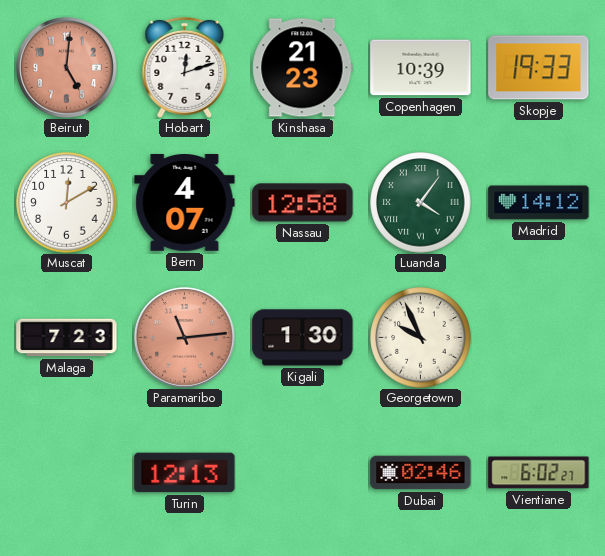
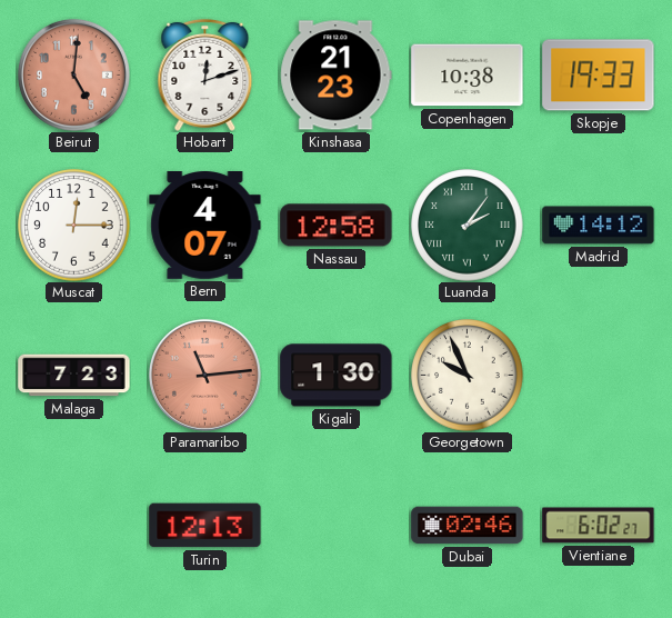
Copenhagen: 10:39 -> 10:38
Muscat: 12:10 -> 12:15
Luanda: 4:06 -> 2:06
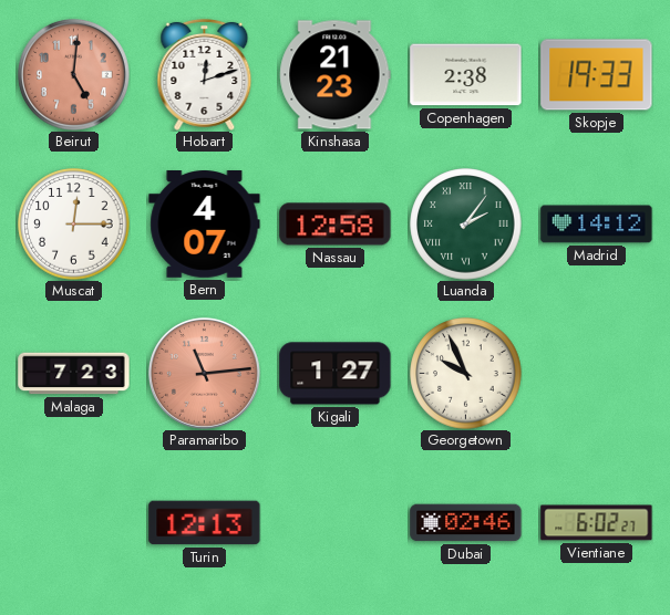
Copenhagen: 10:38 -> 2:38
Kigali: 1:30 -> 1:27
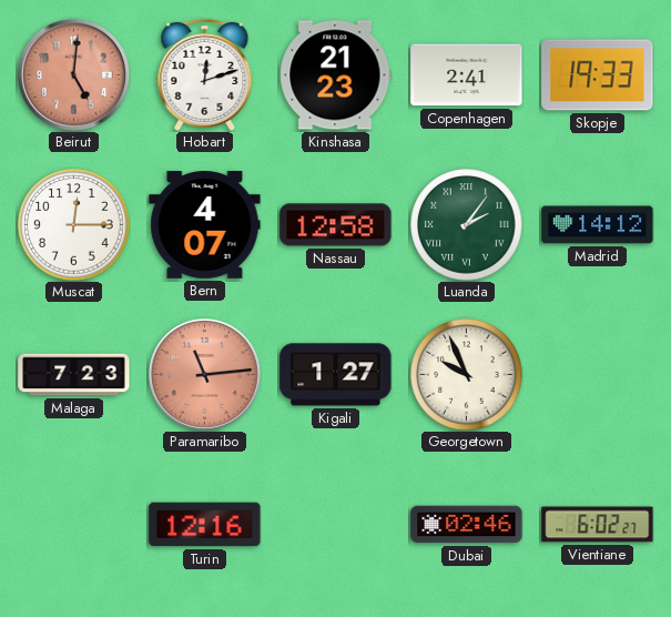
Copenhagen: 2:38 -> 2:41
Turin: 12:13 -> 12:16
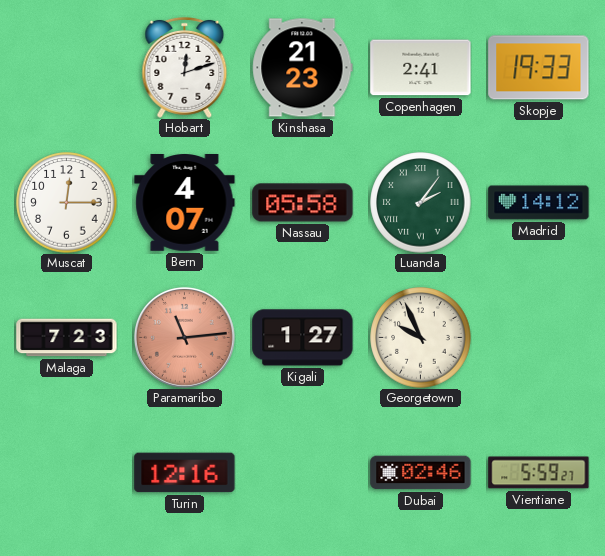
Beirut: 5:01 -> none
Nassau: 12:58 -> 05:58
Vientiane: 6:02 -> 5:59
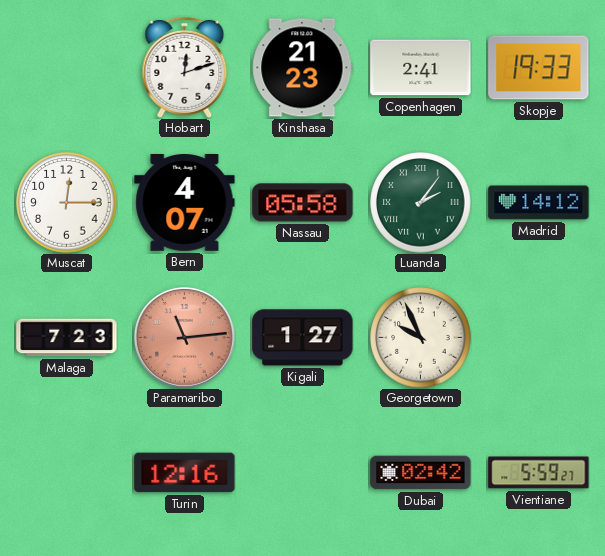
Dubai: 02:46 -> 02:42
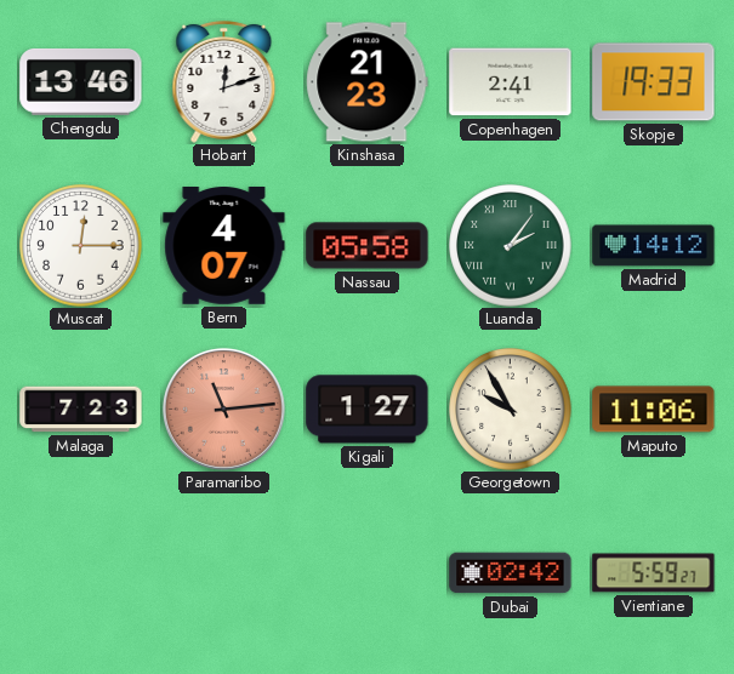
Chengdu: none -> 13:46
Georgetown: 9:56 -> 9:55
Maputo: none -> 11:06
Turin: 12:16 -> none
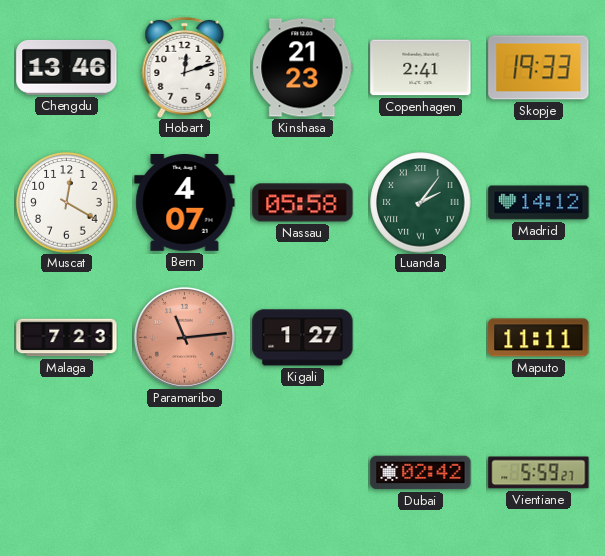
Muscat: 12:15 -> 12:20
Georgetown: 9:55 -> none
Maputo: 11:06 -> 11:11
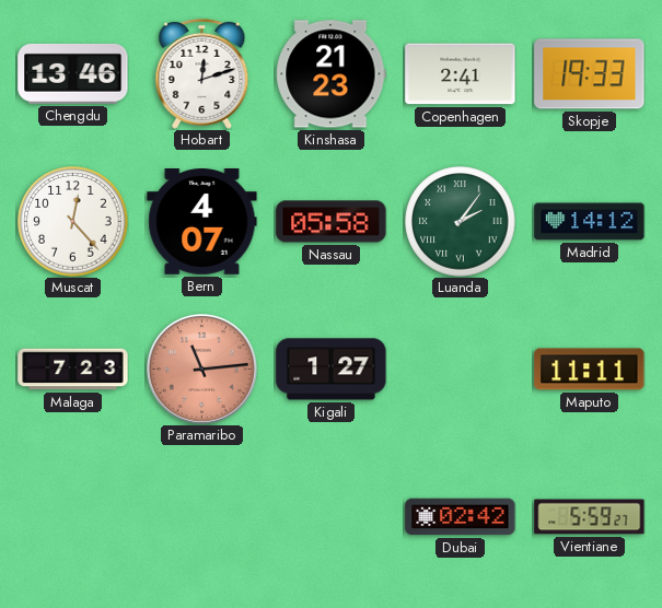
Muscat: 12:20 -> 12:23
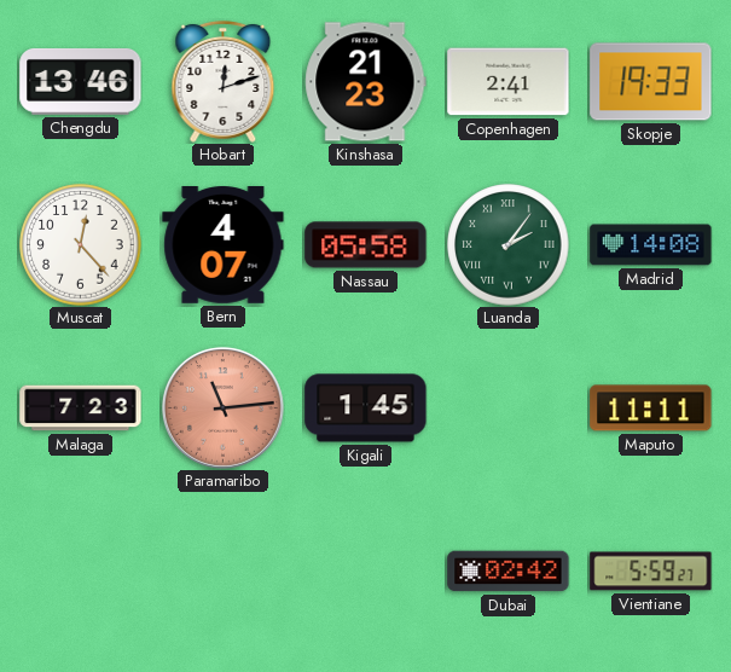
Madrid: 14:12 -> 14:08
Kigali: 1:27 -> 1:45
